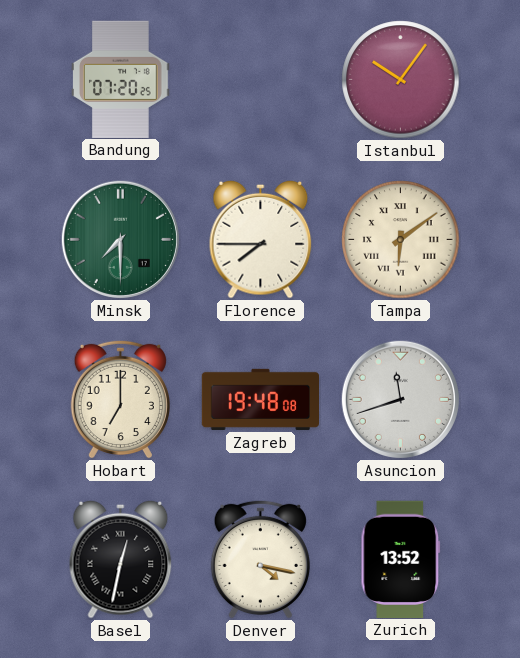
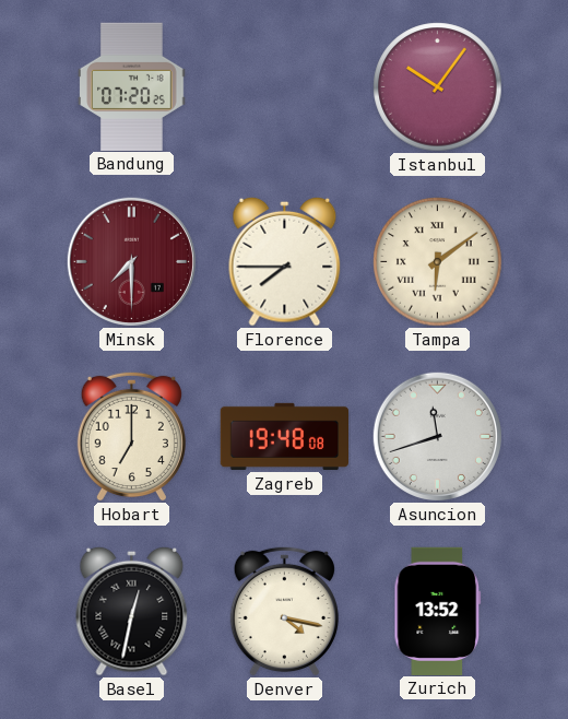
Minsk dial: green -> burgundy
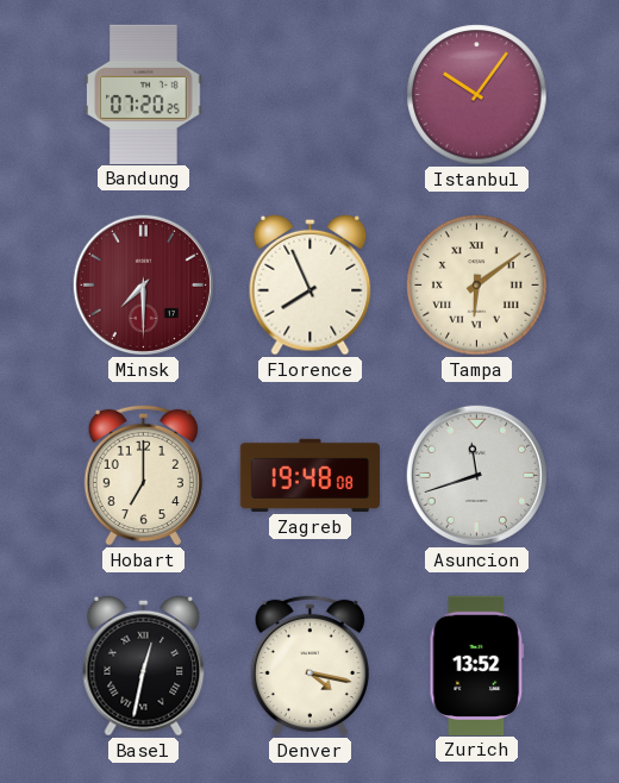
Florence: 7:45 -> 7:56
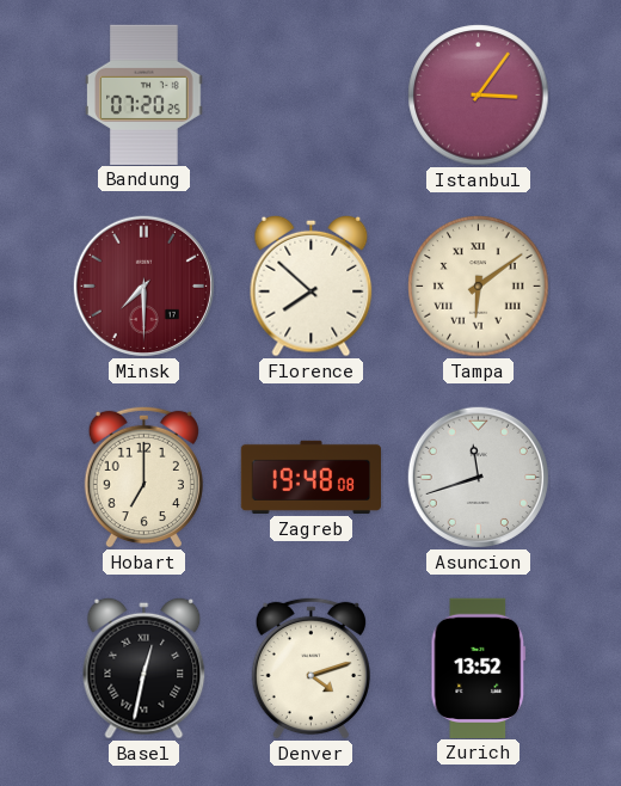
Istanbul: 10:06 -> 3:06
Florence: 7:56 -> 7:52
Denver: 4:17 -> 4:12
